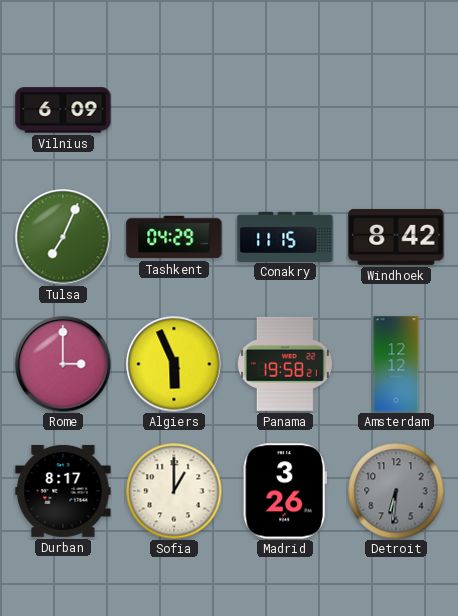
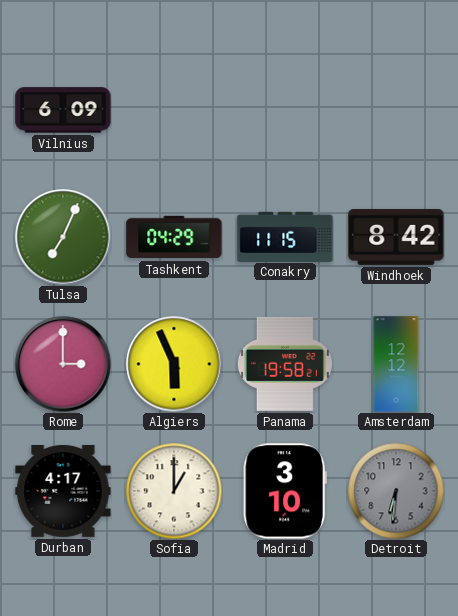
Durban: 8:17 -> 4:17
Madrid: 3:26 -> 3:10
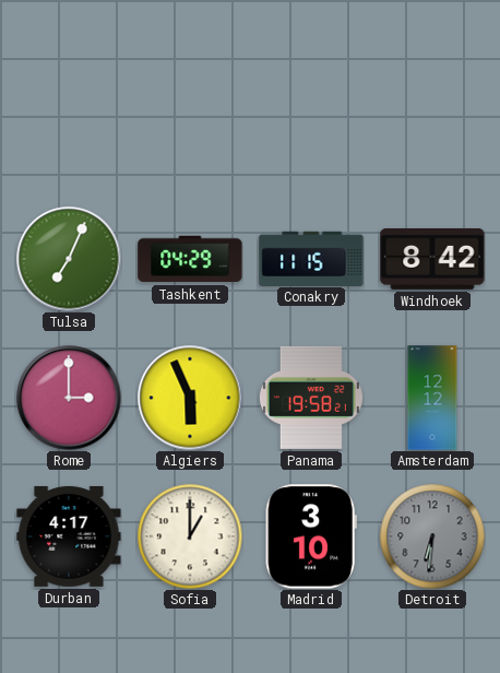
Vilnius: 6:09 -> none
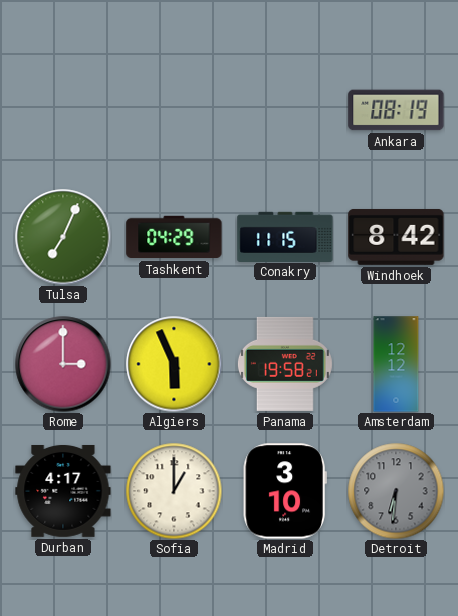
Ankara: none -> 08:19
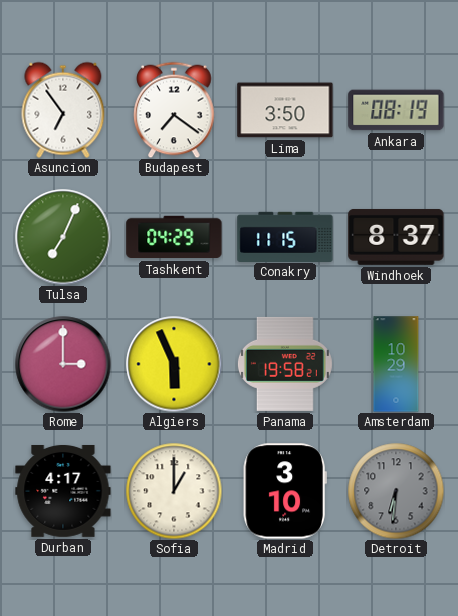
Asuncion: none -> 6:54
Budapest: none -> 7:21
Lima: none -> 3:50
Windhoek: 8:42 -> 8:37
Amsterdam: 12:12 -> 10:29
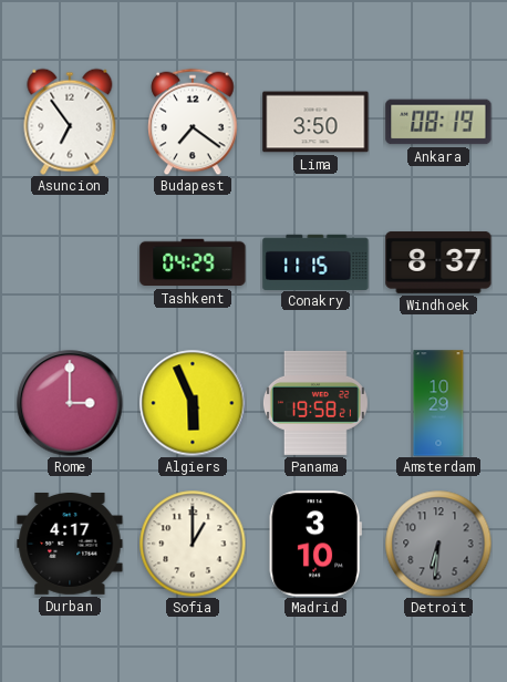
Tulsa: 7:04 -> none
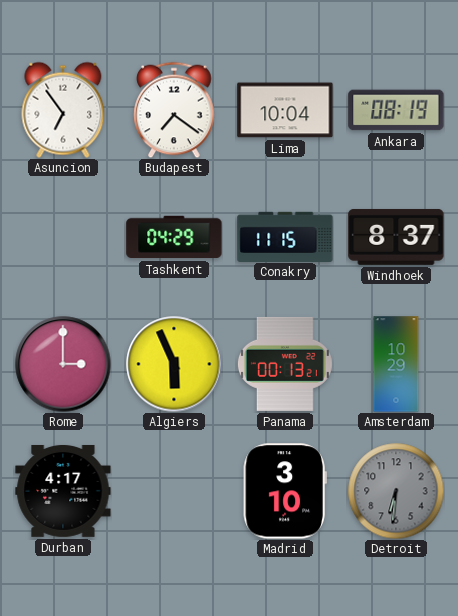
Lima: 3:50 -> 10:04
Panama: 19:58 -> 00:13
Sofia: 1:00 -> none
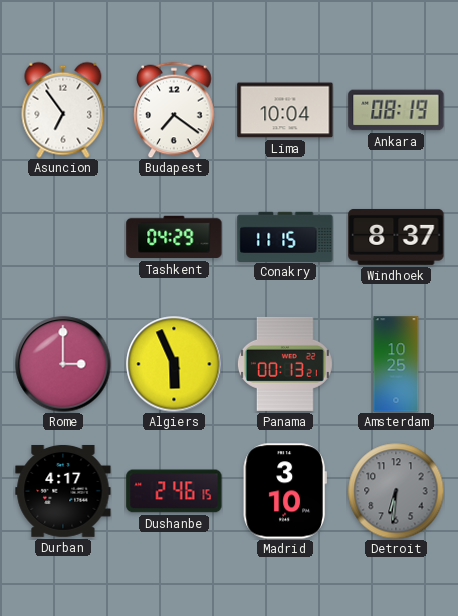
Amsterdam: 10:29 -> 10:25
Dushanbe: none -> 2:46
